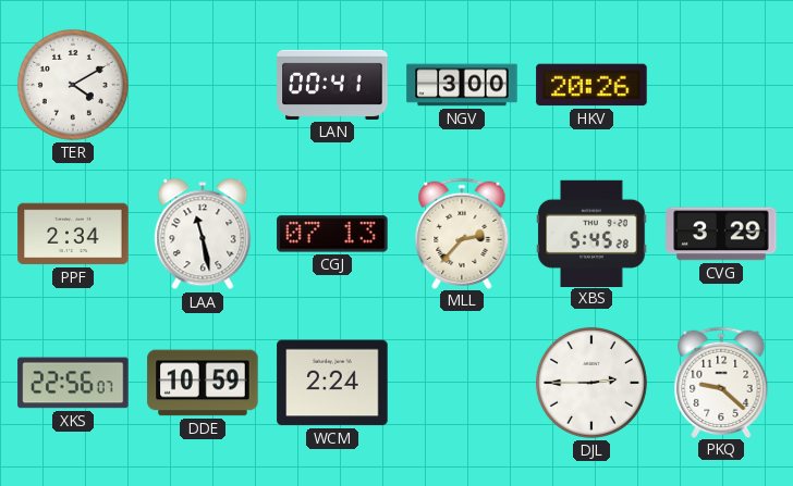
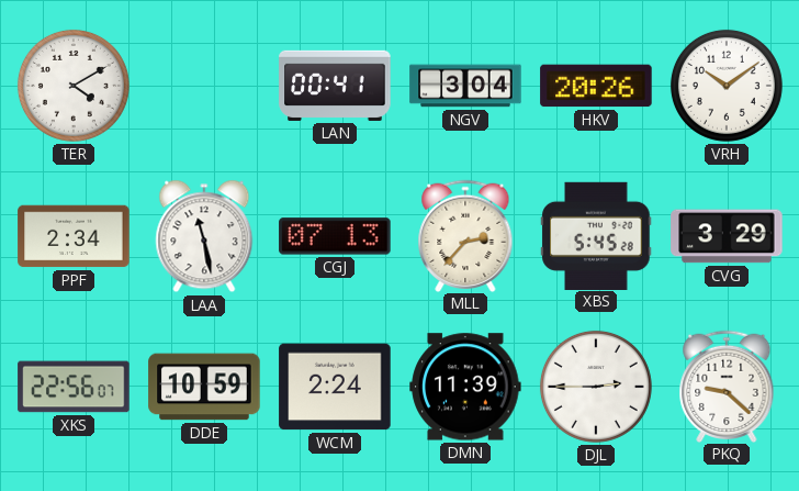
NGV: 3:00 -> 3:04
VRH: none -> 10:09
DMN: none -> 11:39
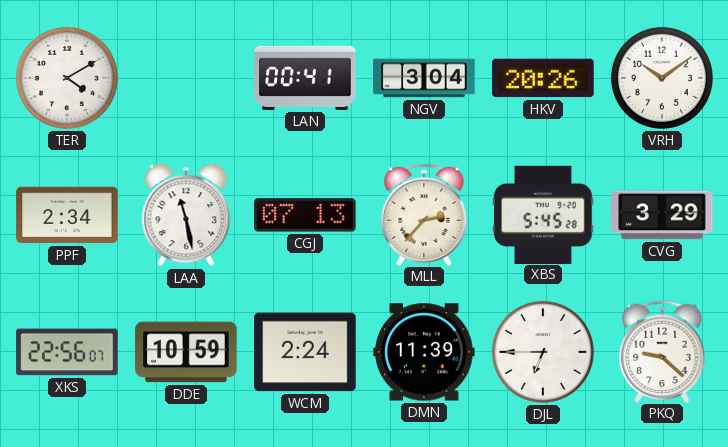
DJL: 2:45 -> 6:45
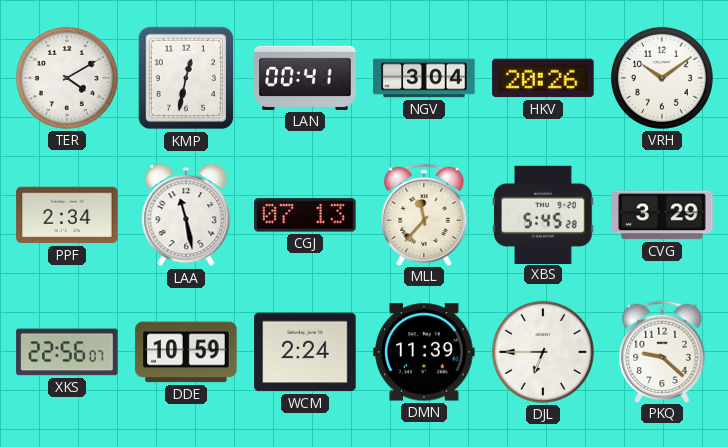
KMP: none -> 12:32
MLL: 2:37 -> 11:37
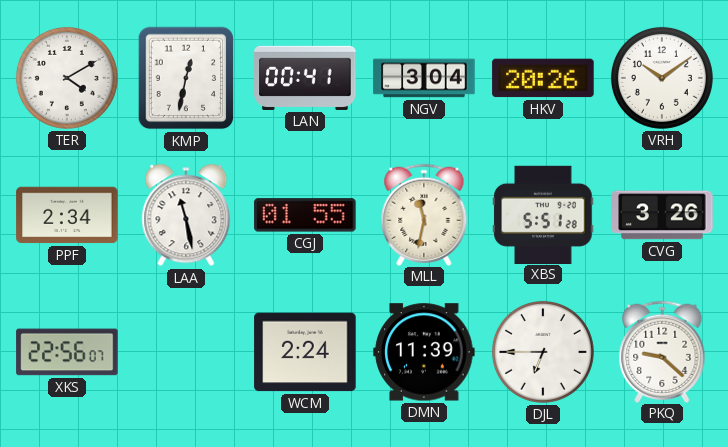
CGJ: 07:13 -> 01:55
MLL: 11:37 -> 11:32
XBS: 5:45 -> 5:51
CVG: 3:29 -> 3:26
DDE: 10:59 -> none
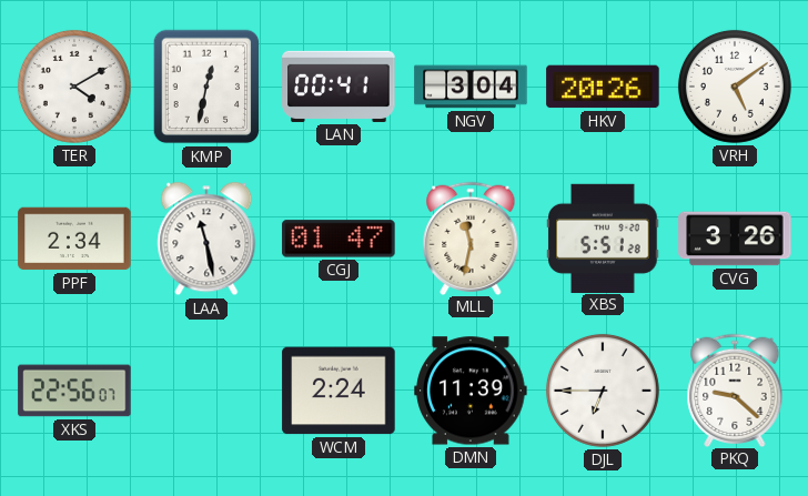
VRH: 10:09 -> 5:09
CGJ: 01:55 -> 01:47
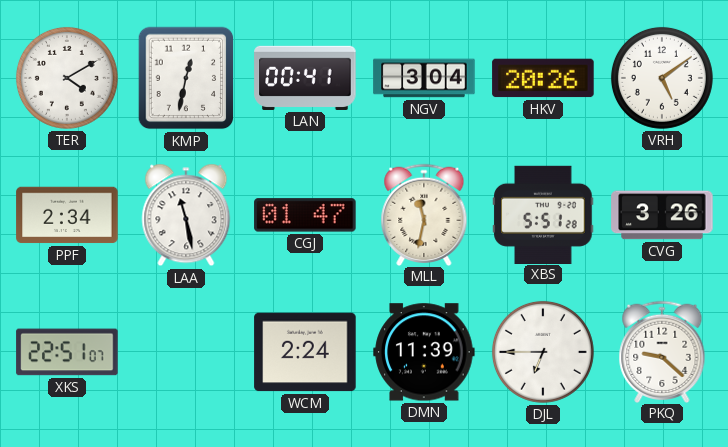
XKS: 22:56 -> 22:51
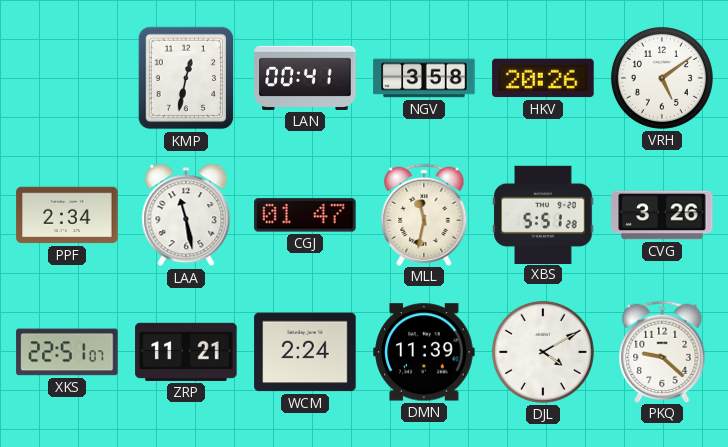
TER: 4:10 -> none
NGV: 3:04 -> 3:58
ZRP: none -> 11:21
DJL: 6:45 -> 4:10
